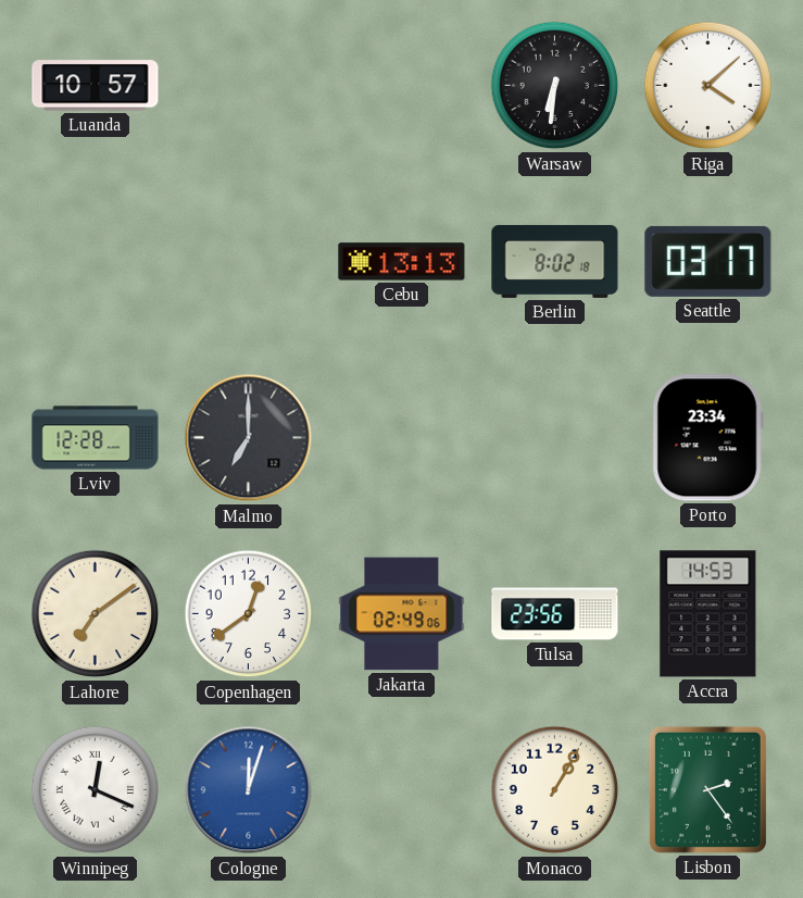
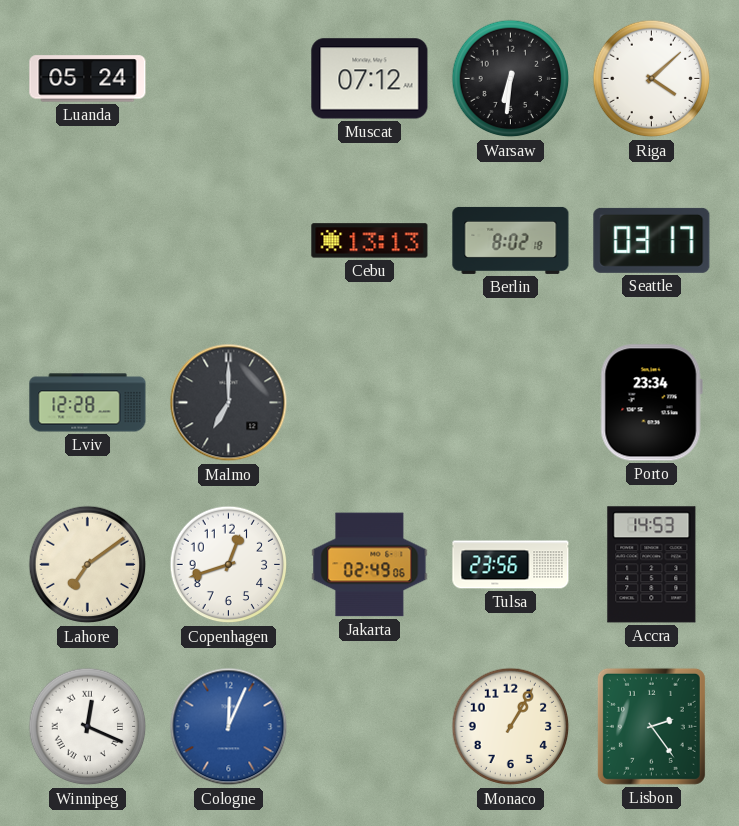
Luanda: 10:57 -> 05:24
Muscat: none -> 07:12
Copenhagen: 12:39 -> 12:42
Cologne: 12:03 -> 12:04
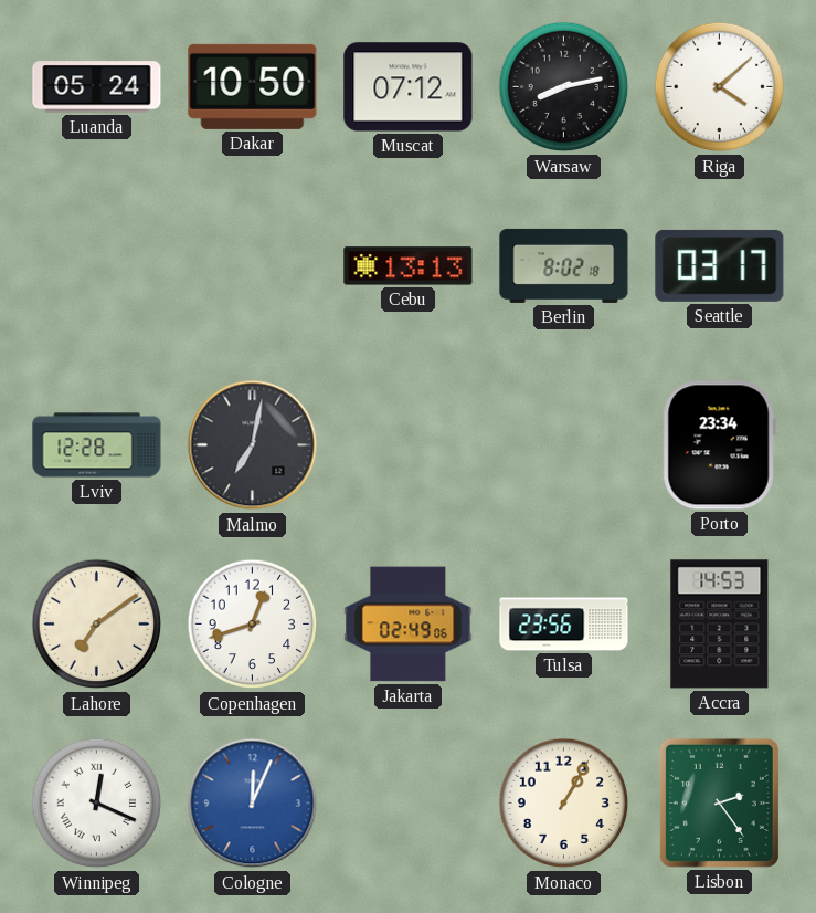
Dakar: none -> 10:50
Warsaw: 6:31 -> 8:13
Malmo: 7:00 -> 7:02
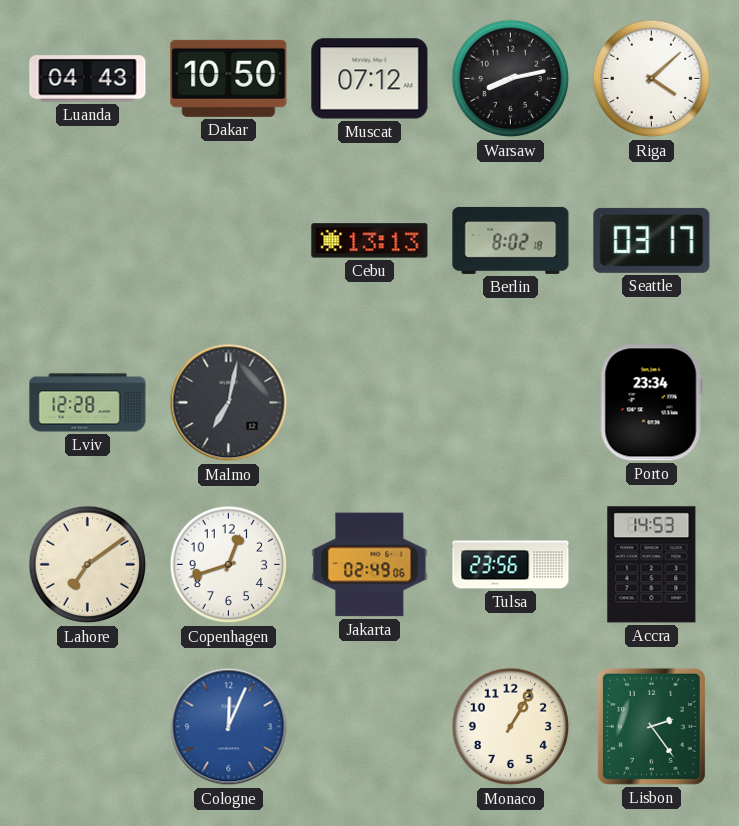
Luanda: 05:24 -> 04:43
Winnipeg: 12:19 -> none
